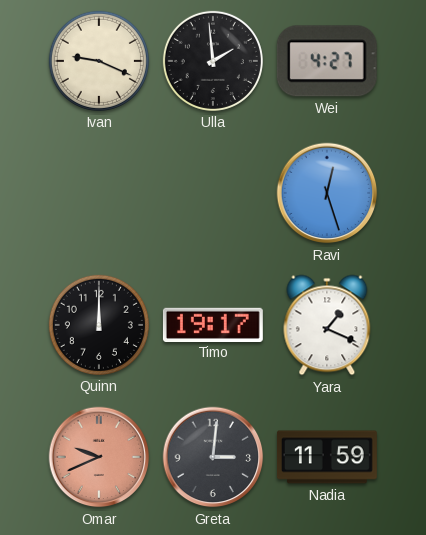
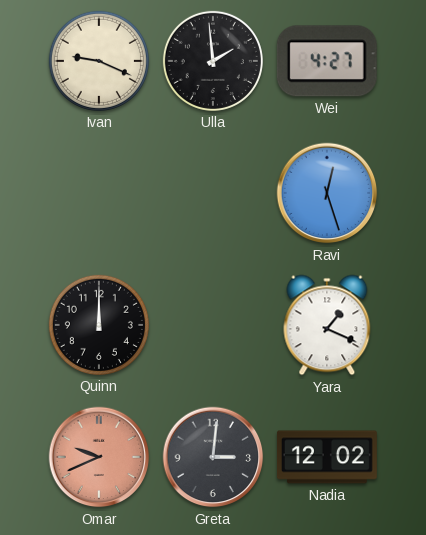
Timo: 19:17 -> none
Nadia: 11:59 -> 12:02
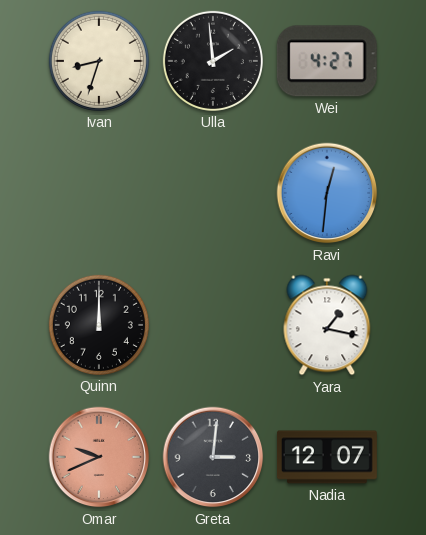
Ivan: 9:19 -> 8:33
Ravi: 12:27 -> 12:31
Yara: 1:19 -> 1:17
Nadia: 12:02 -> 12:07
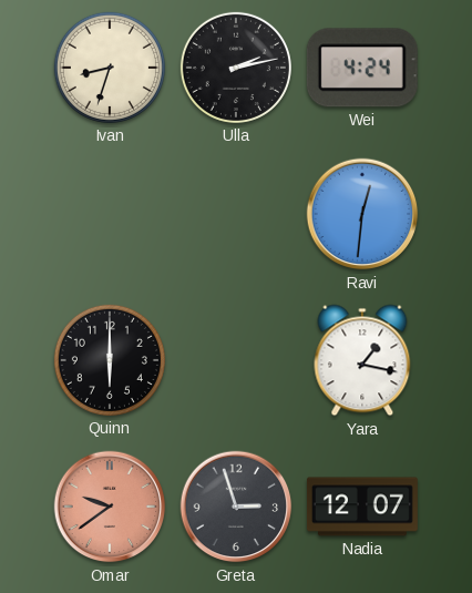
Ulla: 1:59 -> 2:13
Wei: 4:27 -> 4:24
Quinn: 12:00 -> 6:00
Omar: 9:41 -> 9:39
Greta: 3:01 -> 2:57
